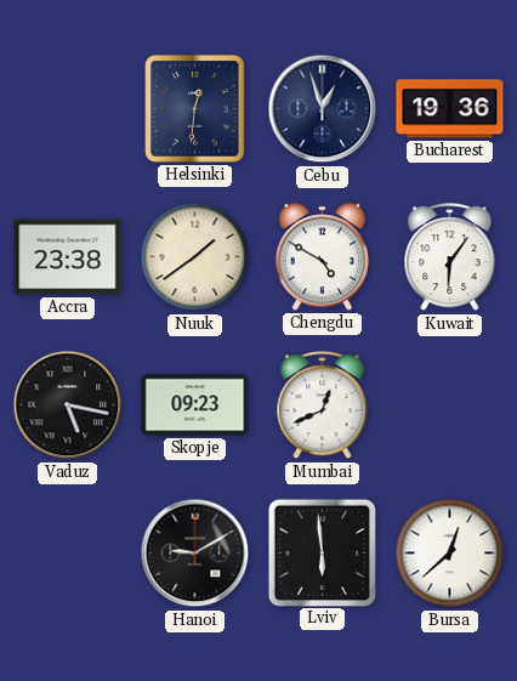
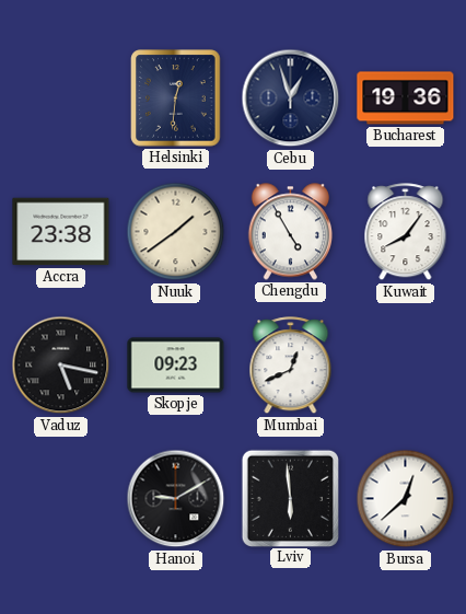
Chengdu: 4:50 -> 4:55
Kuwait: 6:06 -> 8:06
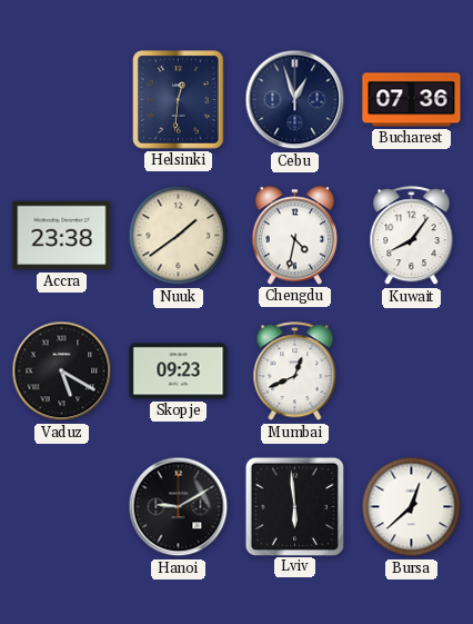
Bucharest: 19:36 -> 07:36
Chengdu: 4:55 -> 4:32
Vaduz: 5:17 -> 5:20
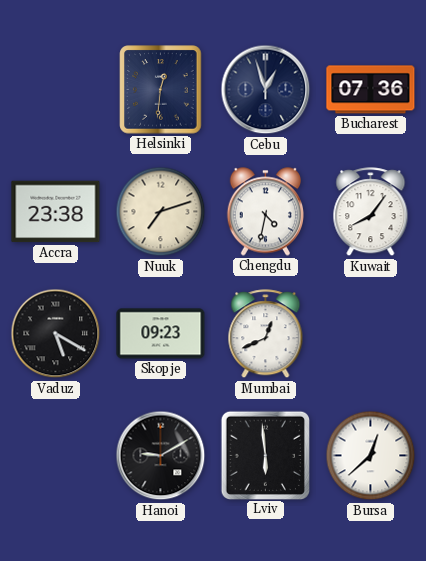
Nuuk: 1:39 -> 7:12
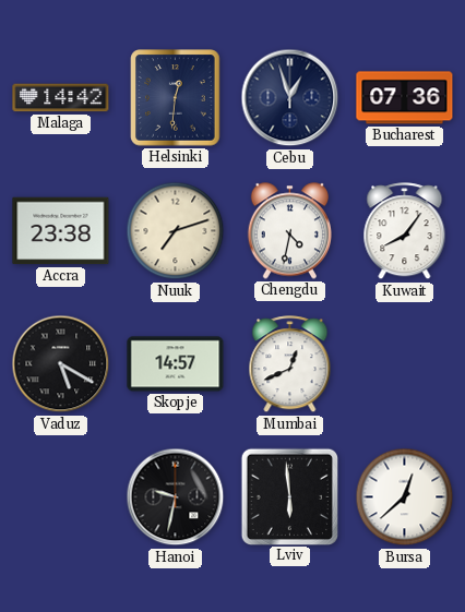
Malaga: none -> 14:42
Skopje: 09:23 -> 14:57
Hanoi: 9:10 -> 9:32
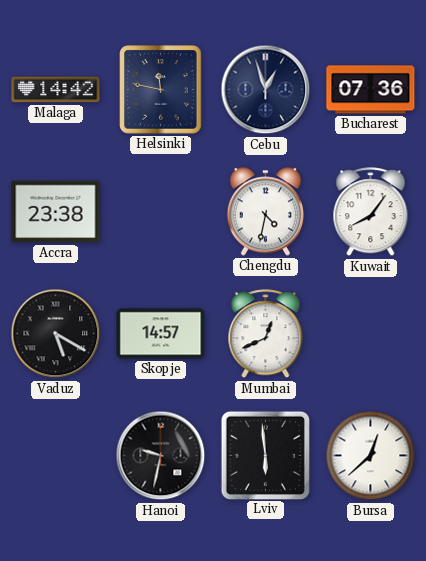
Helsinki: 12:31 -> 11:47
Nuuk: 7:12 -> none
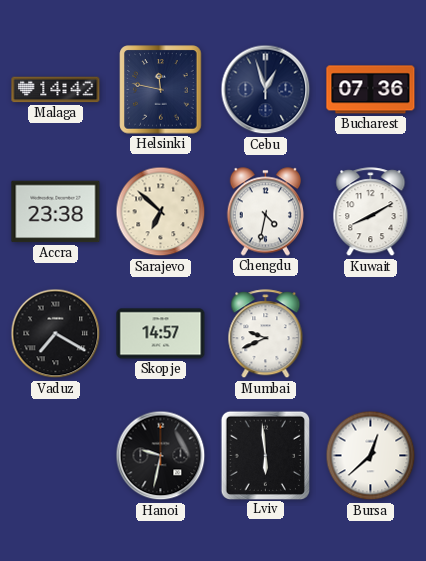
Sarajevo: none -> 6:52
Kuwait: 8:06 -> 8:10
Vaduz: 5:20 -> 7:20
Mumbai: 12:41 -> 9:41
